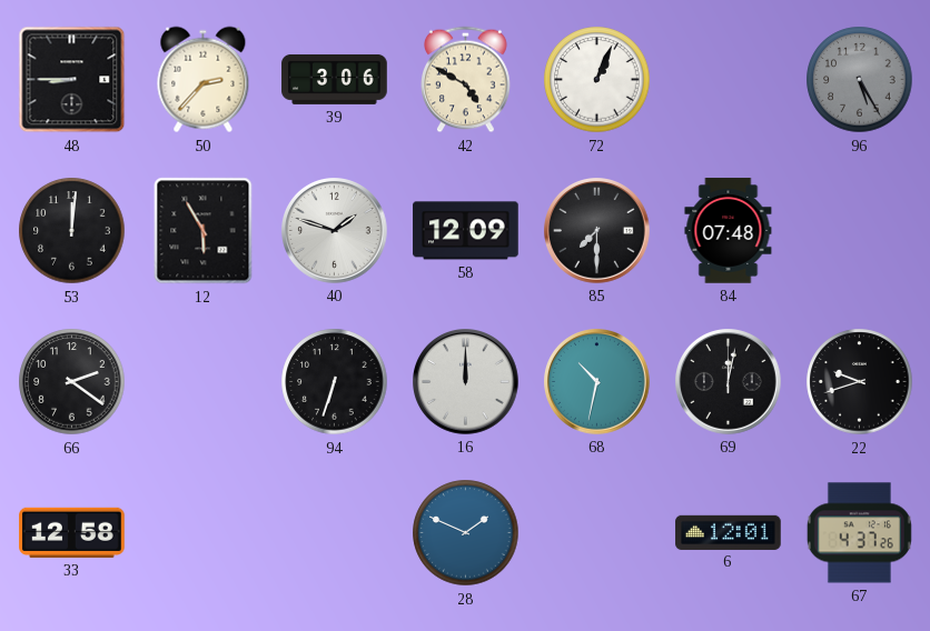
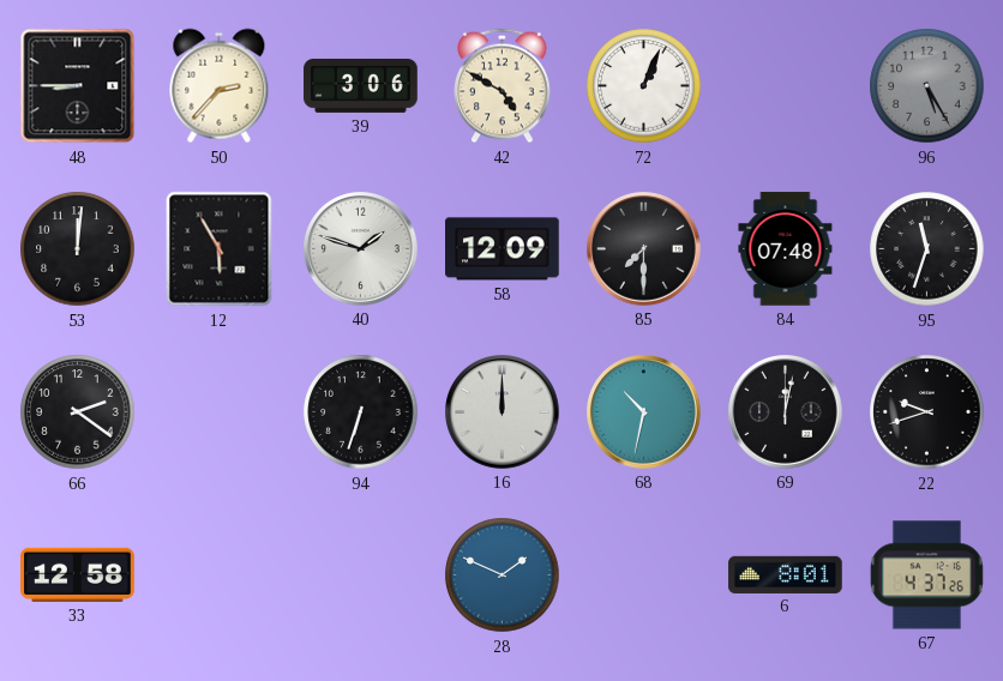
95: none -> 11:33
6: 12:01 -> 8:01
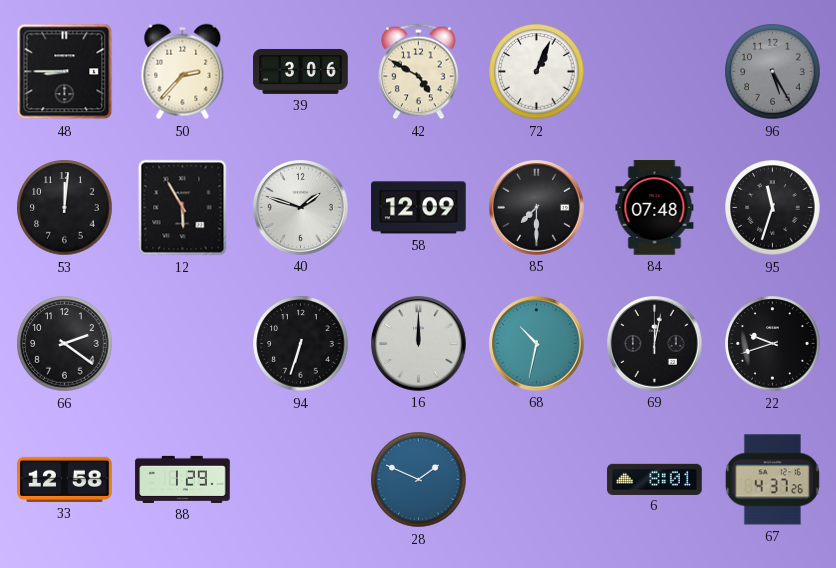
88: none -> 1:29
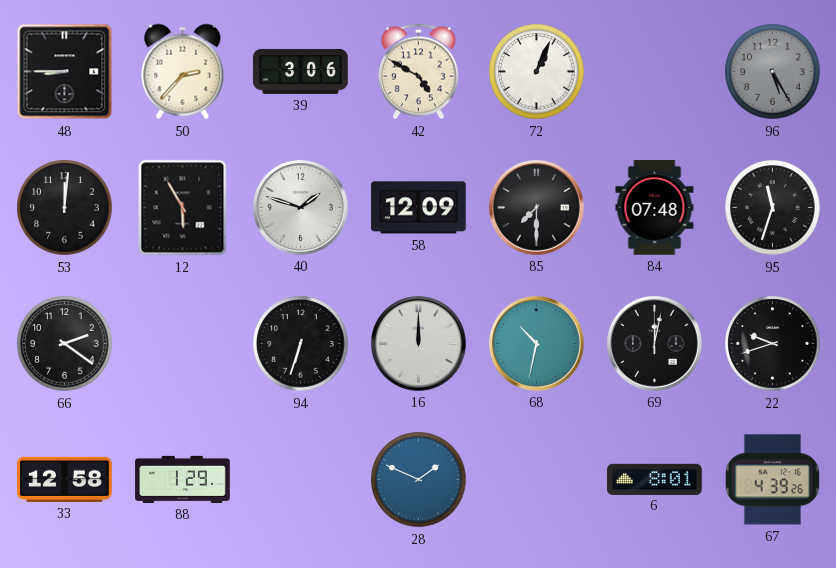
67: 4:37 -> 4:39
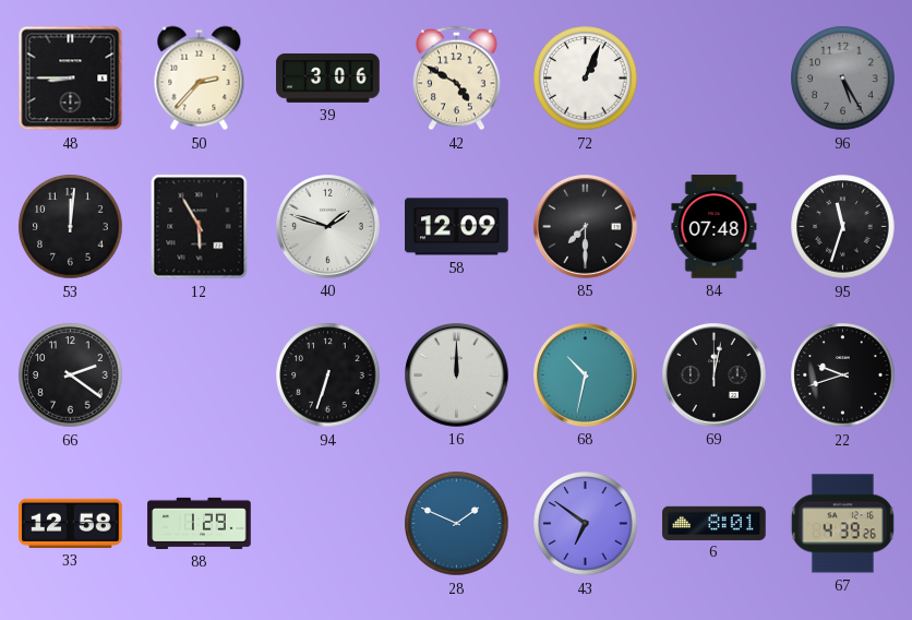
43: none -> 6:51
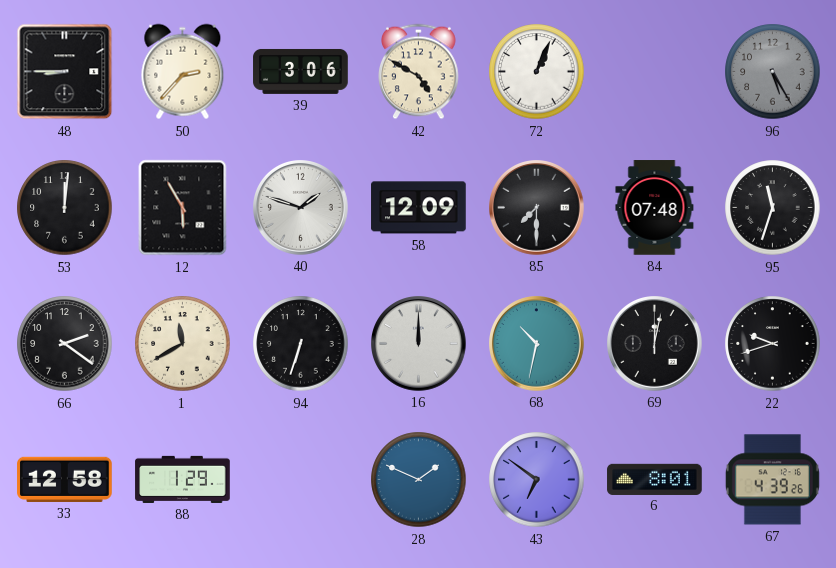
1: none -> 11:40
